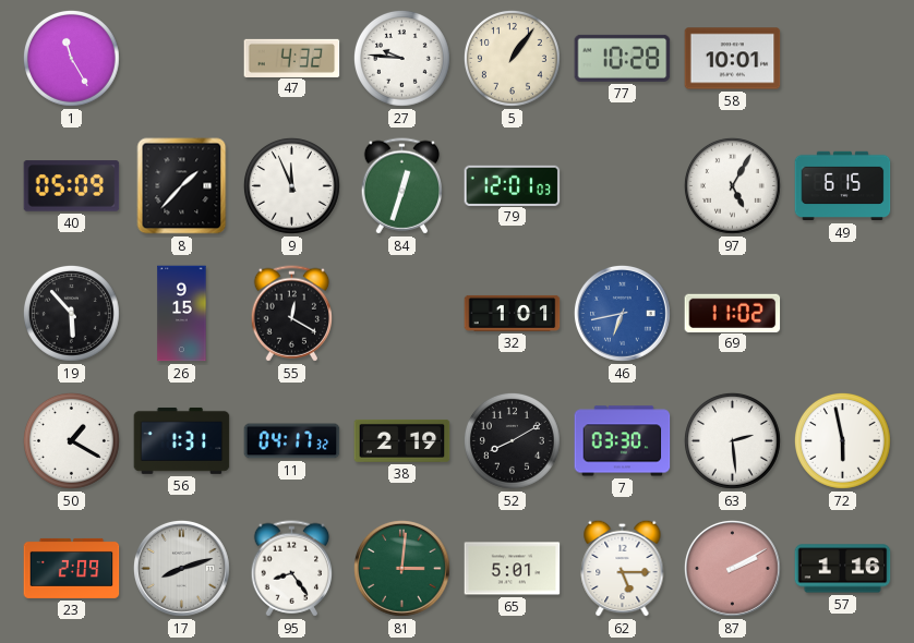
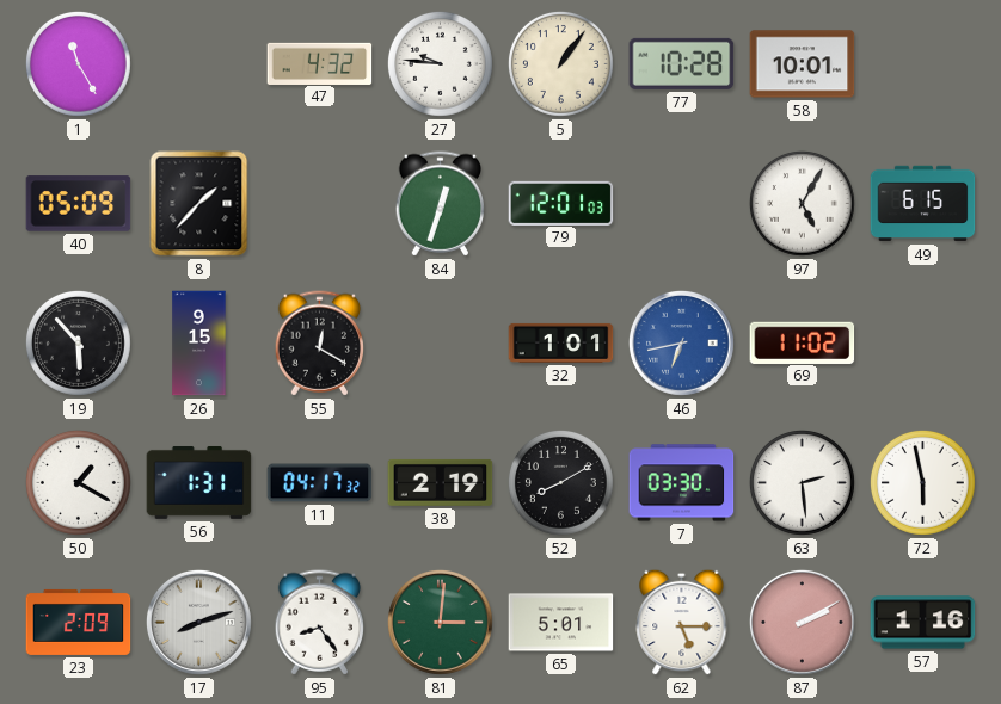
9: 11:56 -> none
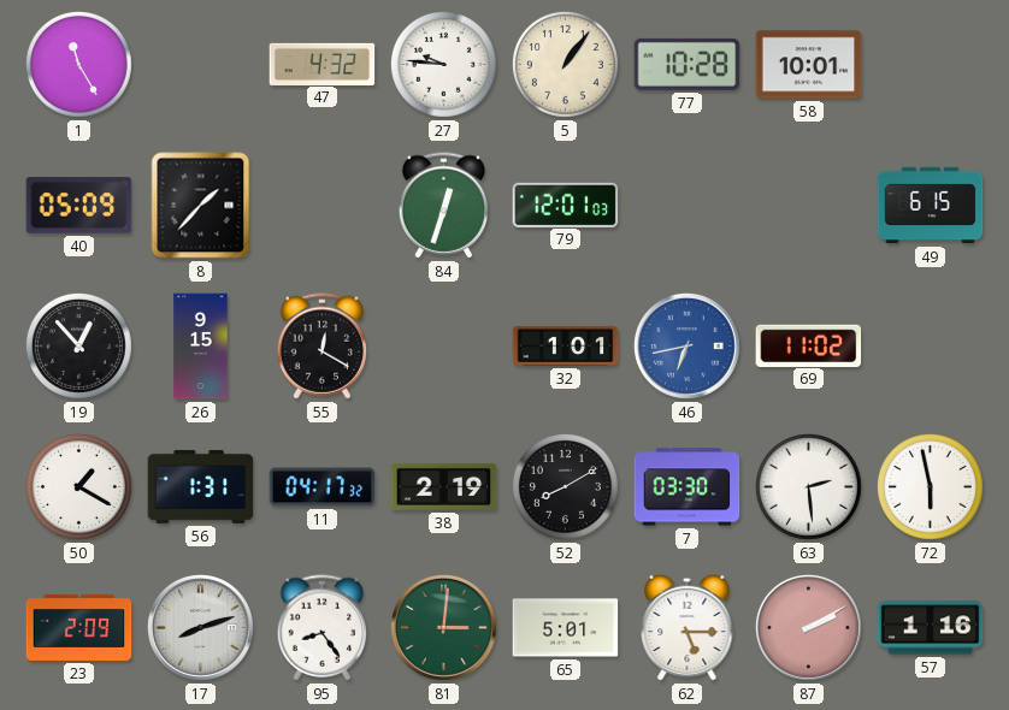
97: 5:05 -> none
19: 5:53 -> 12:53
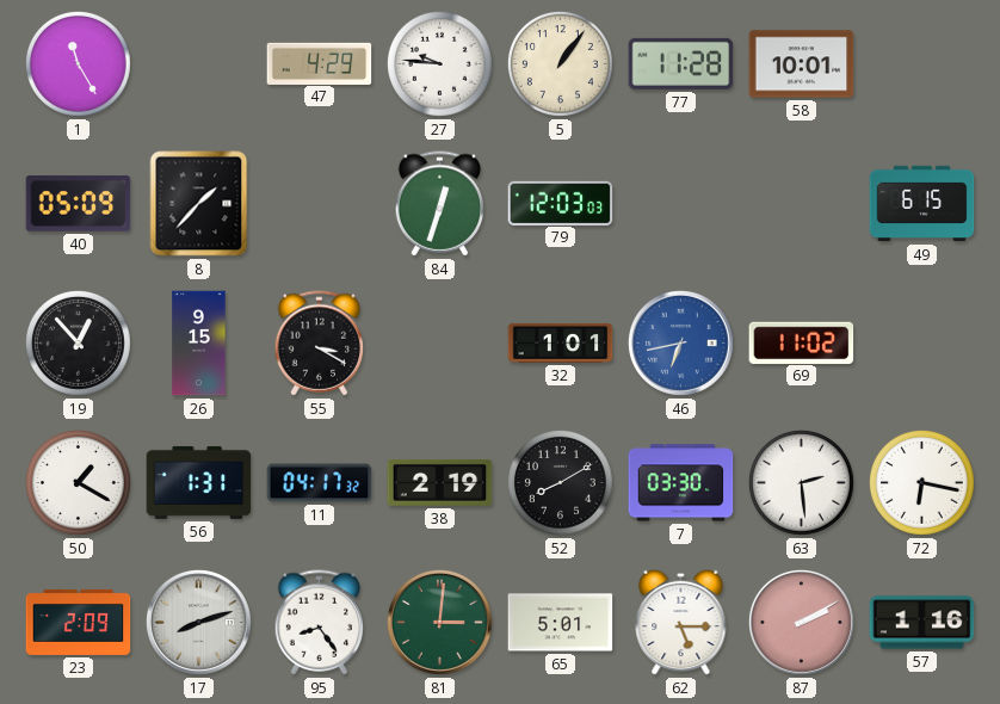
47: 4:32 -> 4:29
77: 10:28 -> 11:28
79: 12:01 -> 12:03
55: 12:20 -> 3:20
72: 5:58 -> 6:17
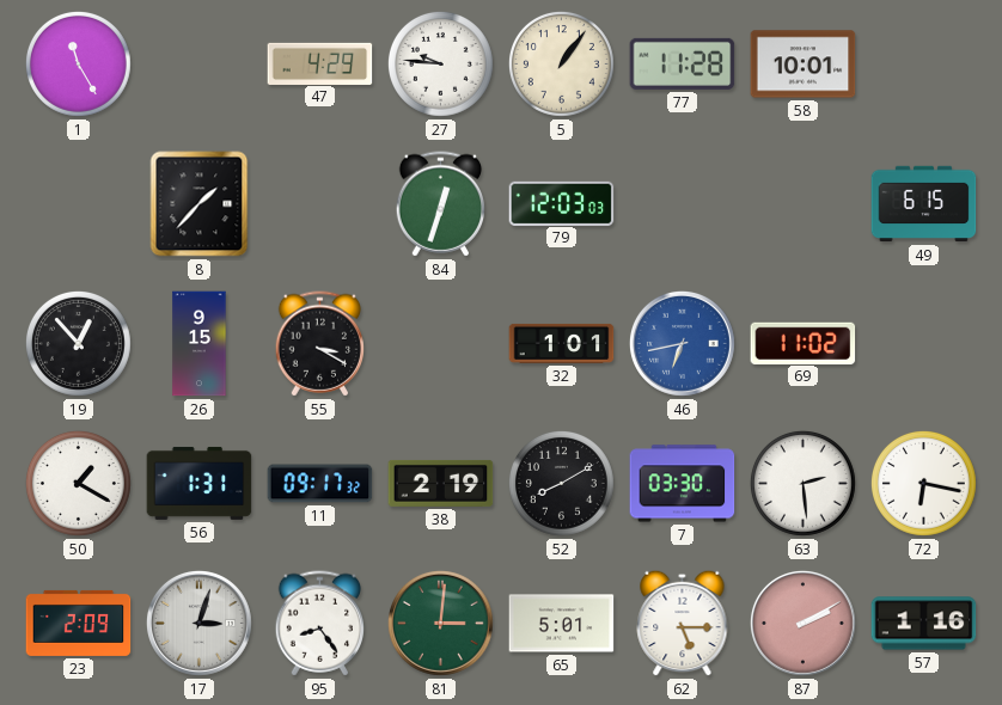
40: 05:09 -> none
11: 04:17 -> 09:17
17: 8:12 -> 3:03
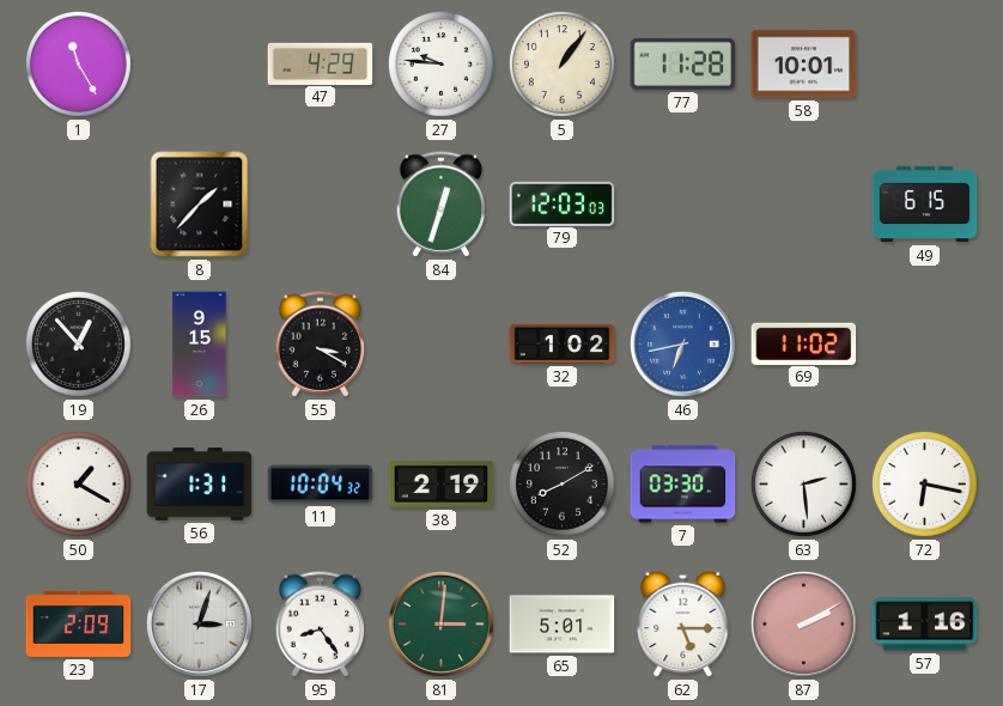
32: 1:01 -> 1:02
11: 09:17 -> 10:04
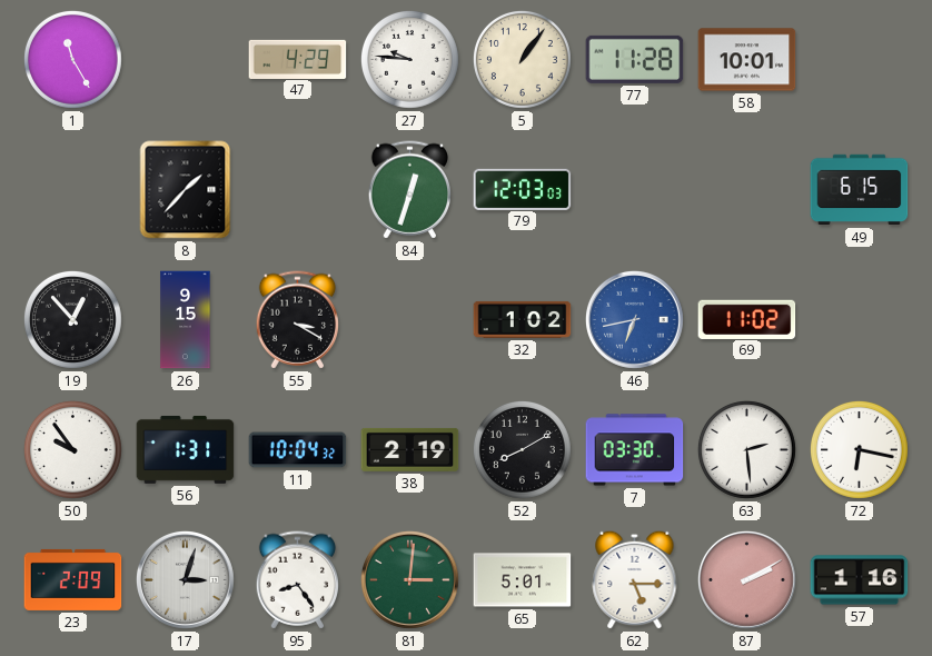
50: 1:20 -> 9:54
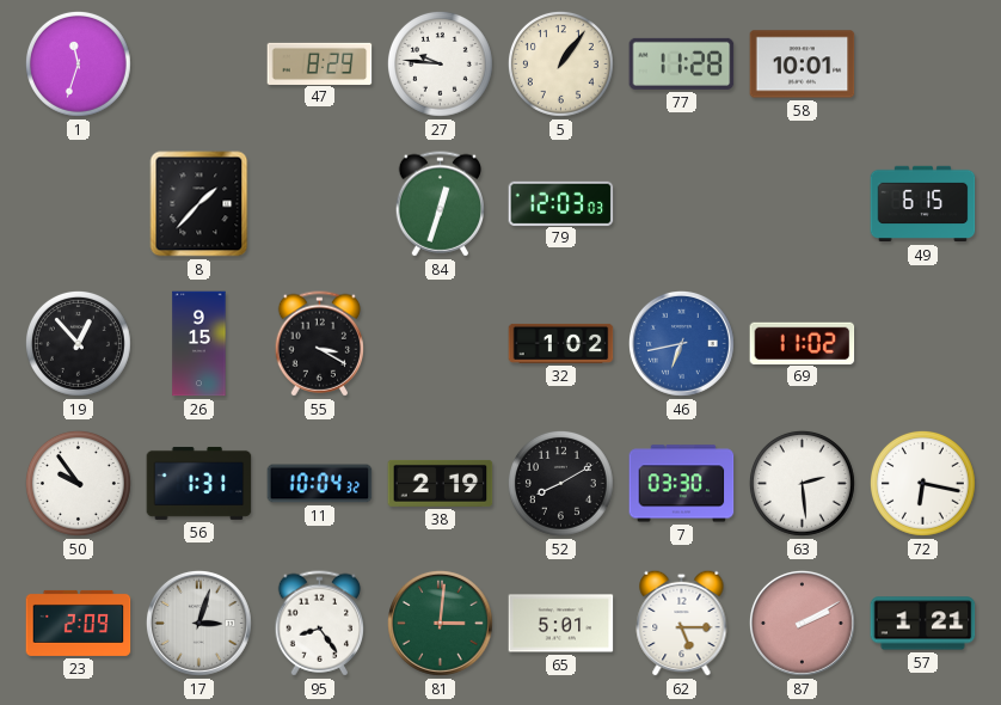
1: 11:25 -> 11:33
47: 4:29 -> 8:29
57: 1:16 -> 1:21
